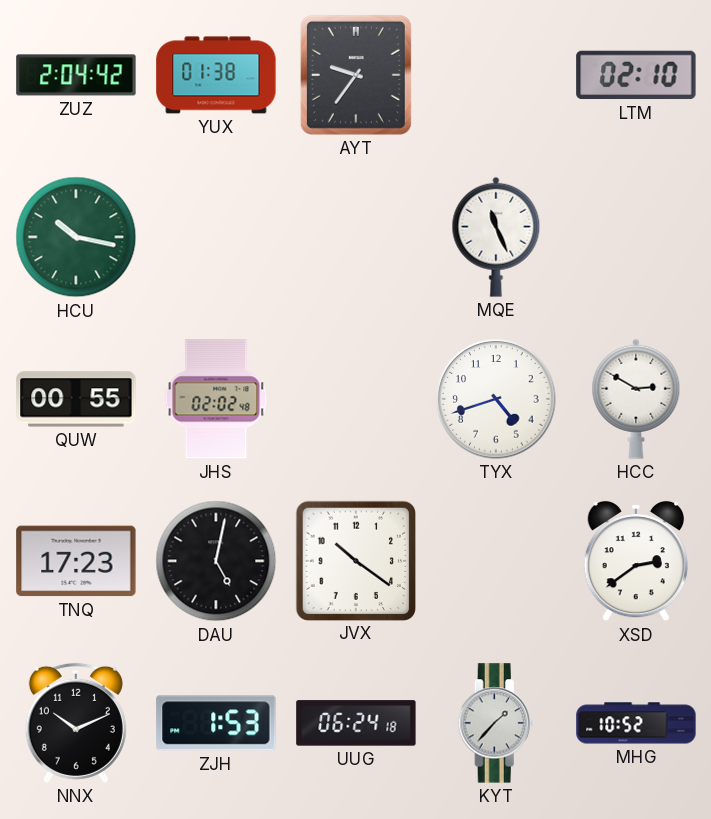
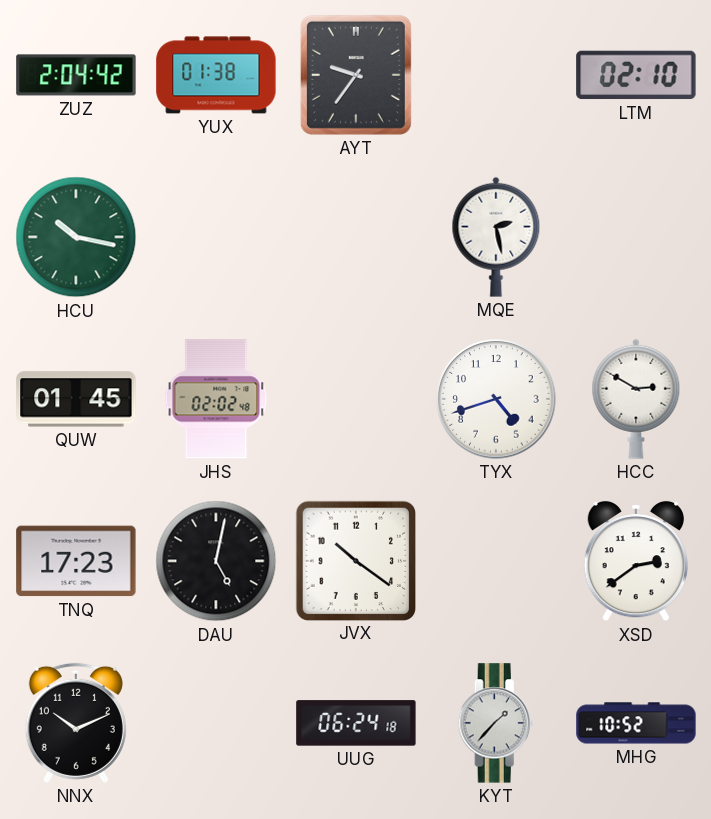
MQE: 11:26 -> 2:28
QUW: 00:55 -> 01:45
ZJH: 1:53 -> none
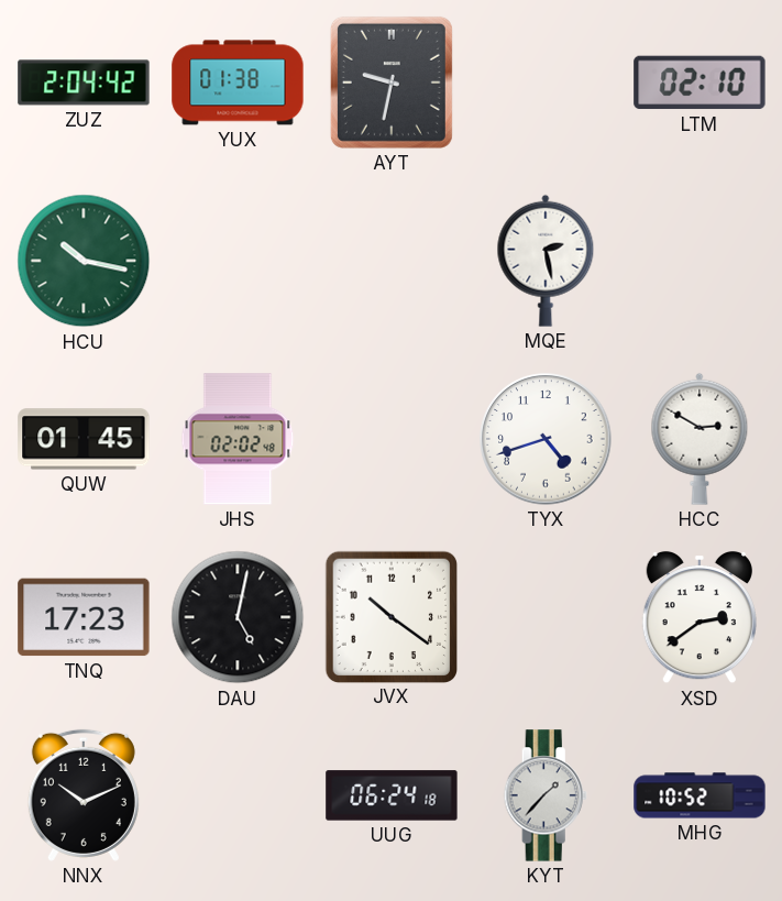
AYT: 9:36 -> 9:32
